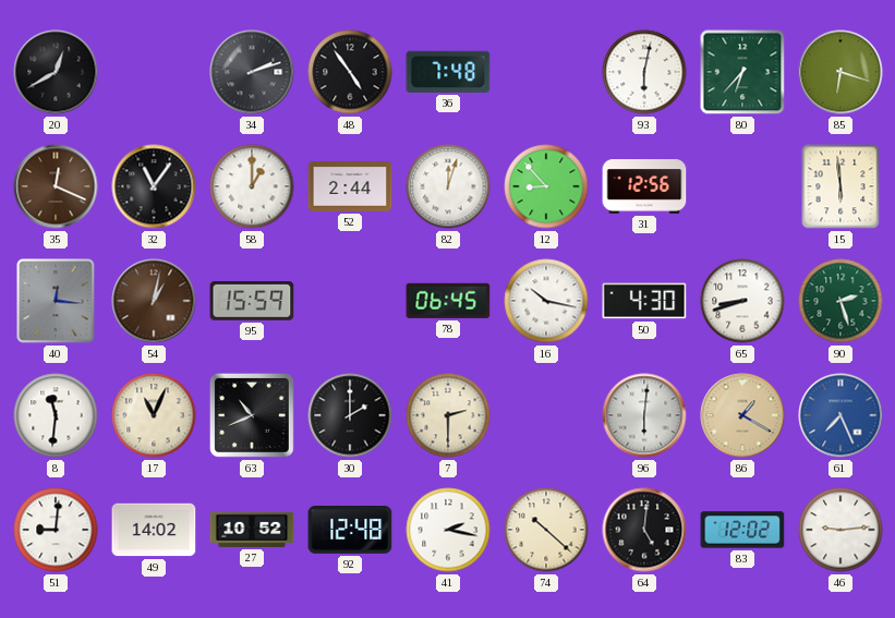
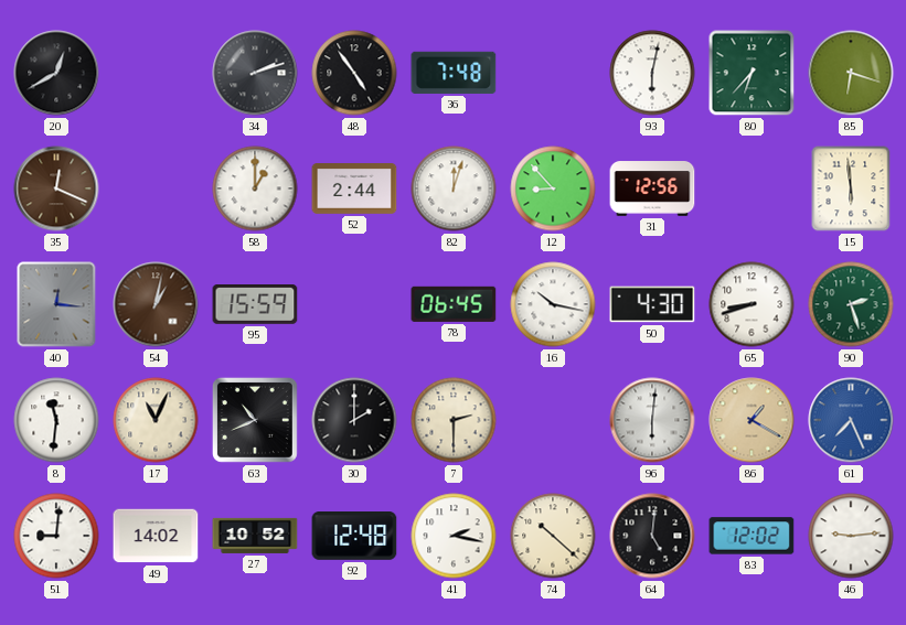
32: 11:06 -> none
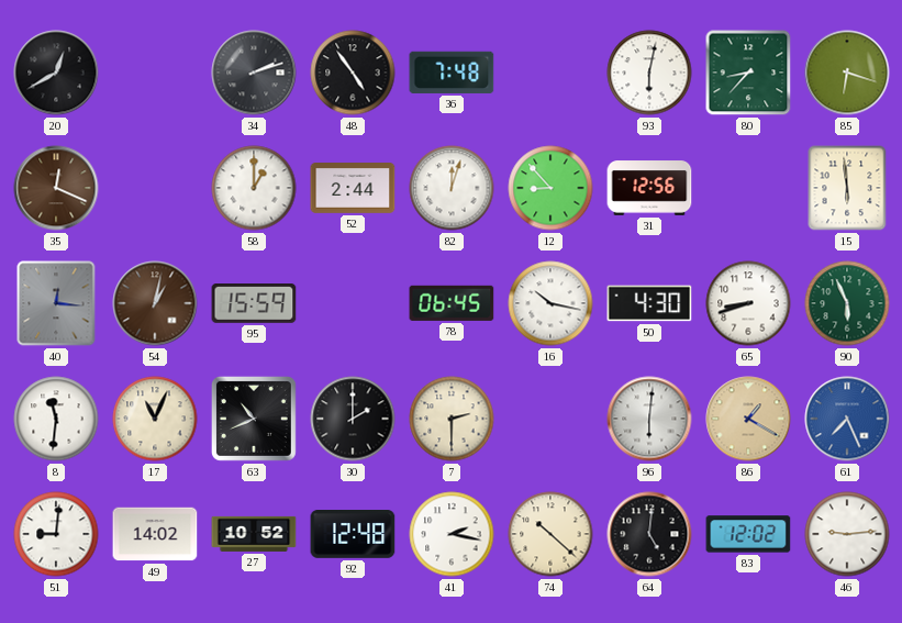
80: 6:37 -> 8:37
90: 2:27 -> 5:56
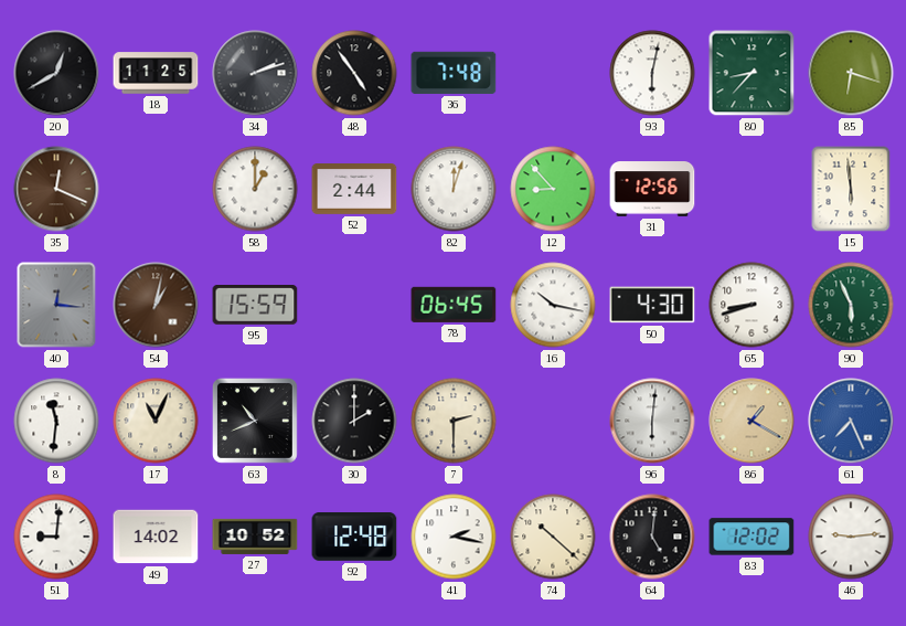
18: none -> 11:25
